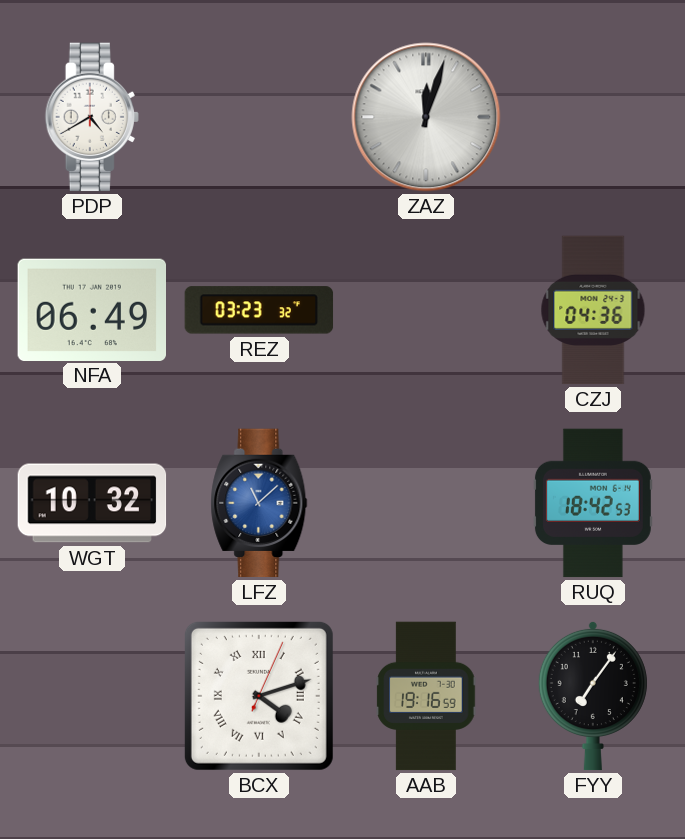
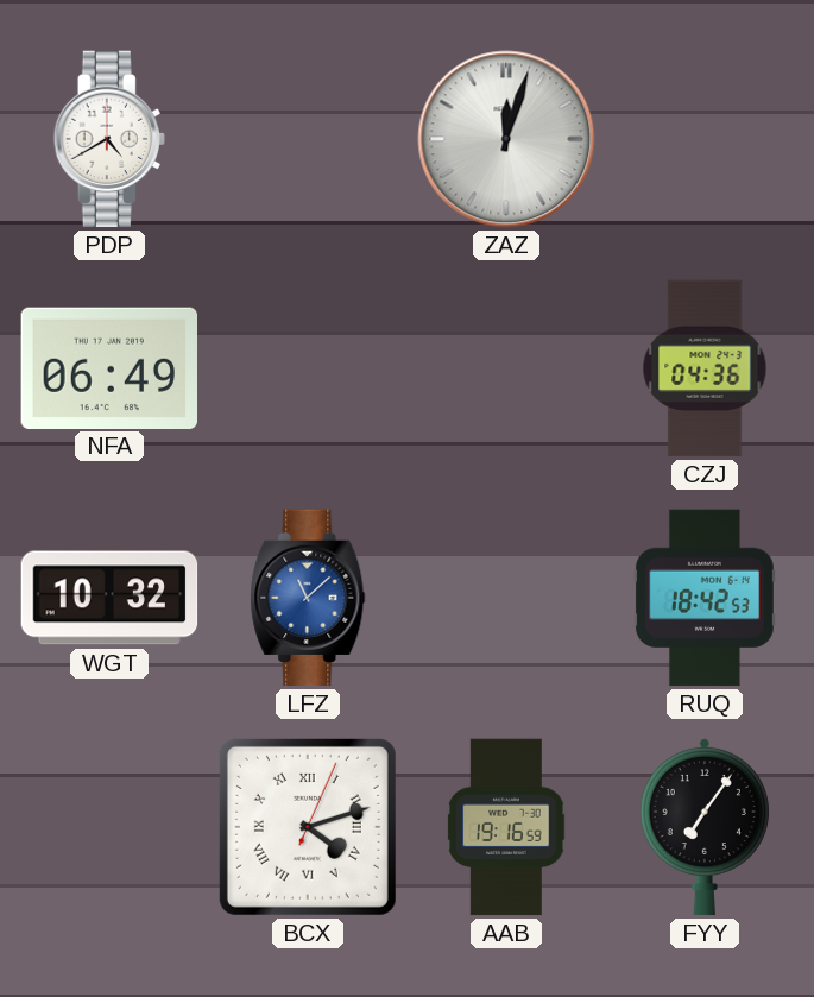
REZ: 03:23 -> none
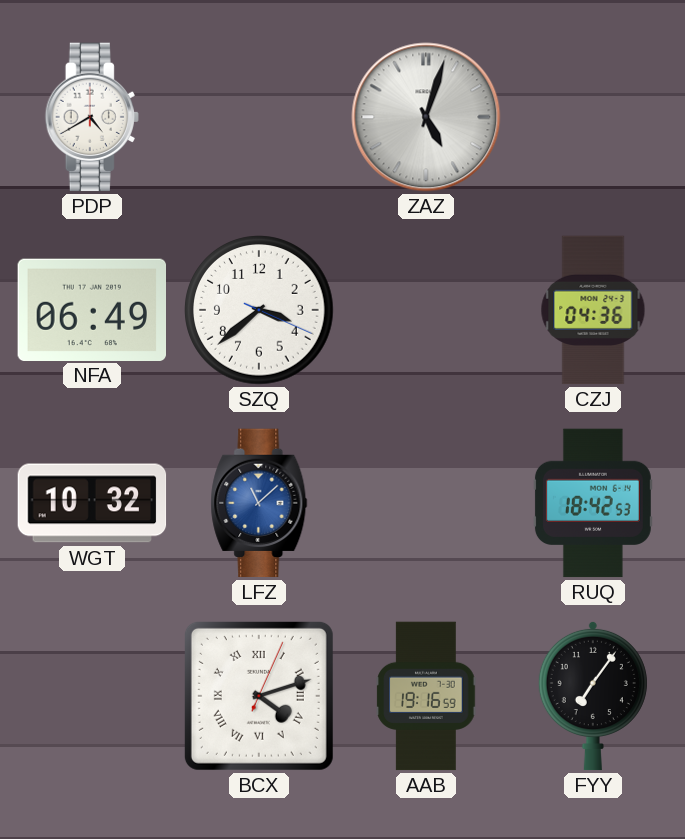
ZAZ: 12:03 -> 5:03
SZQ: none -> 3:38
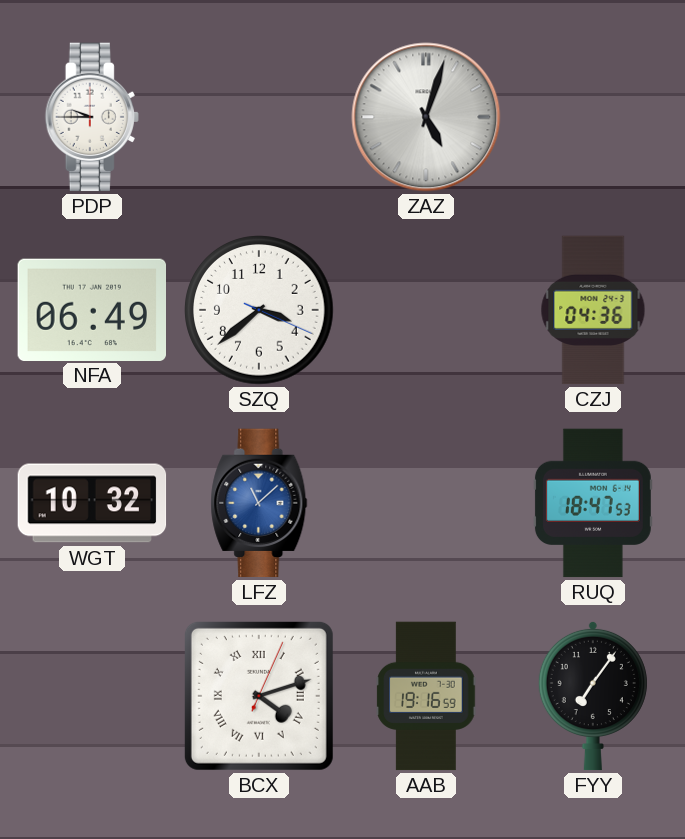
PDP: 4:40 -> 9:45
RUQ: 18:42 -> 18:47
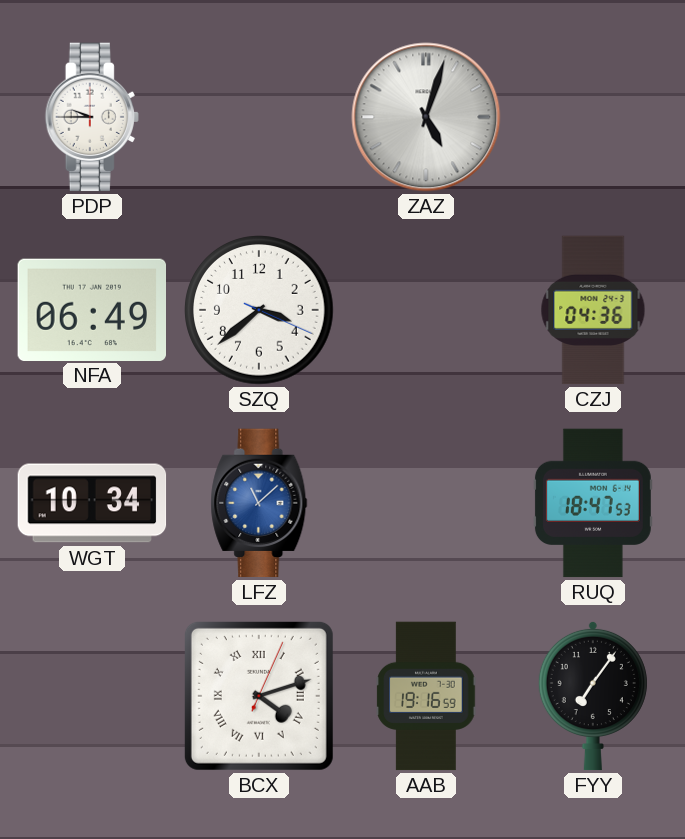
WGT: 10:32 -> 10:34
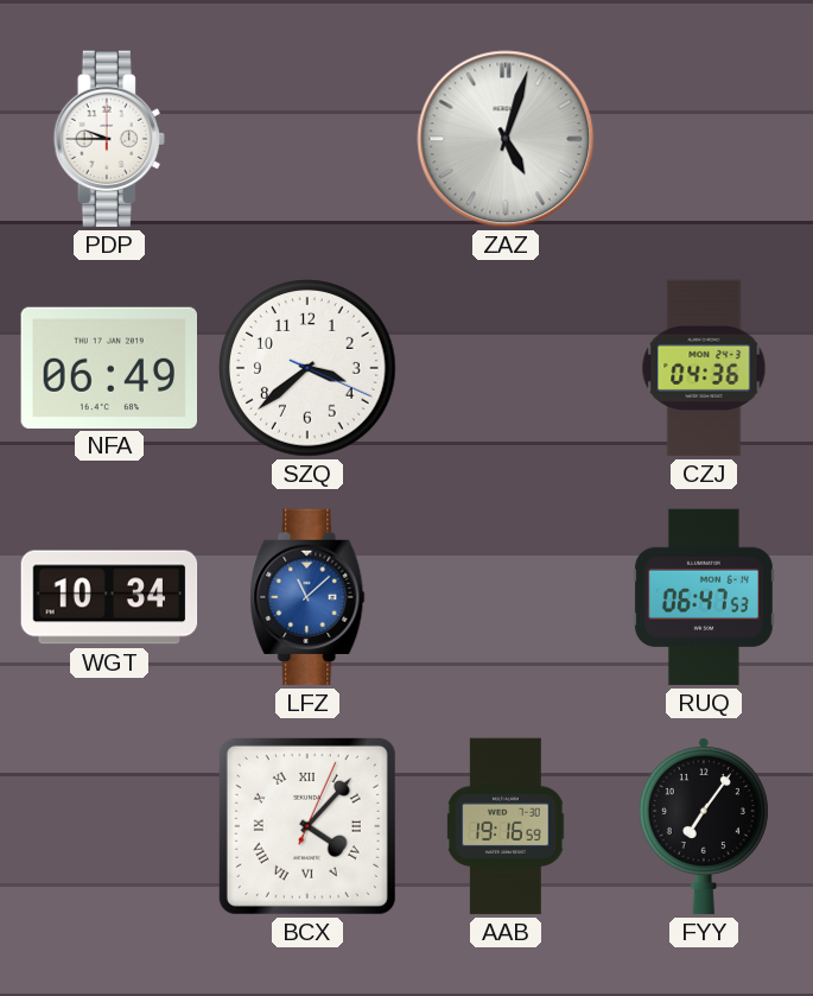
RUQ: 18:47 -> 06:47
BCX: 4:12 -> 4:07
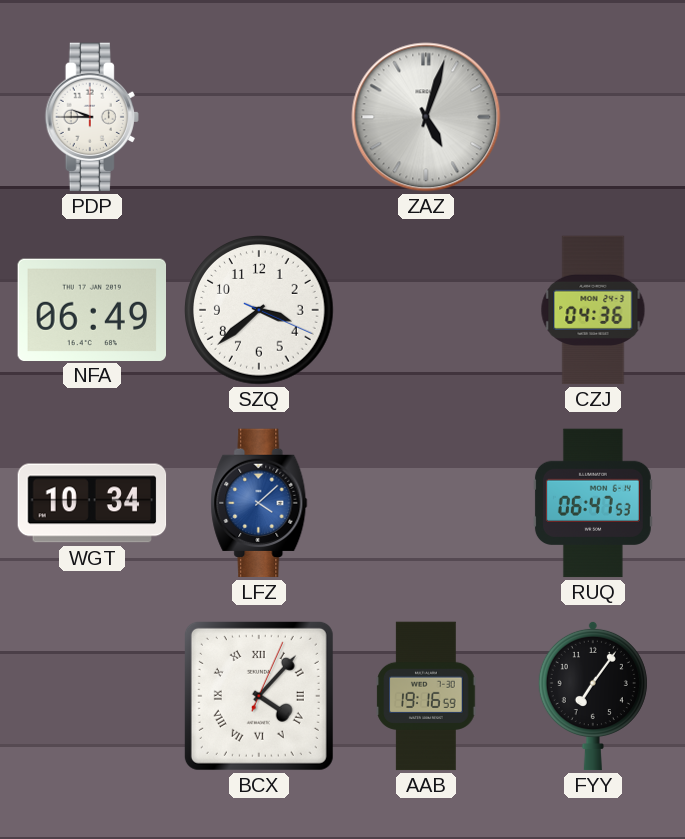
LFZ: 11:08 -> 4:08
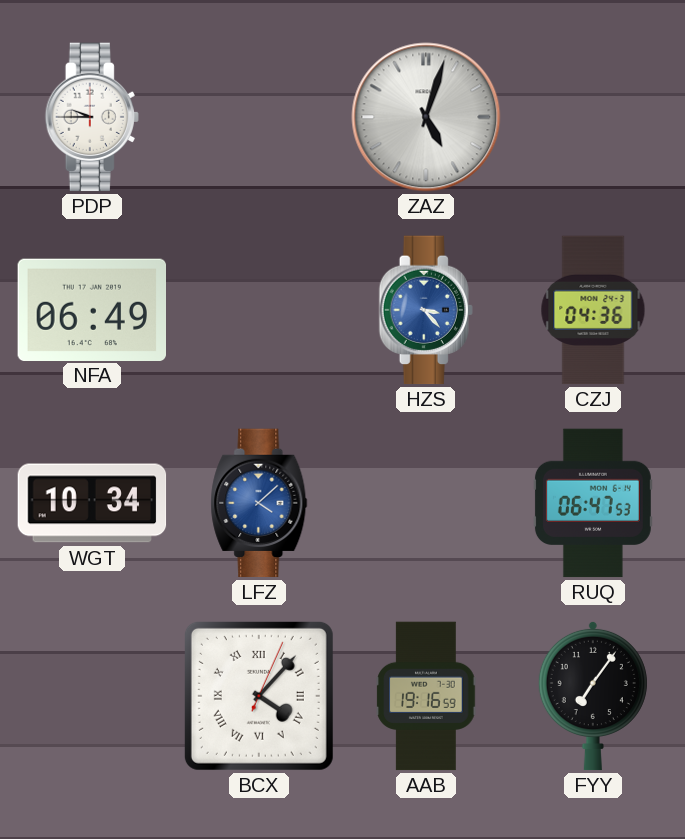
SZQ: 3:38 -> none
HZS: none -> 3:23
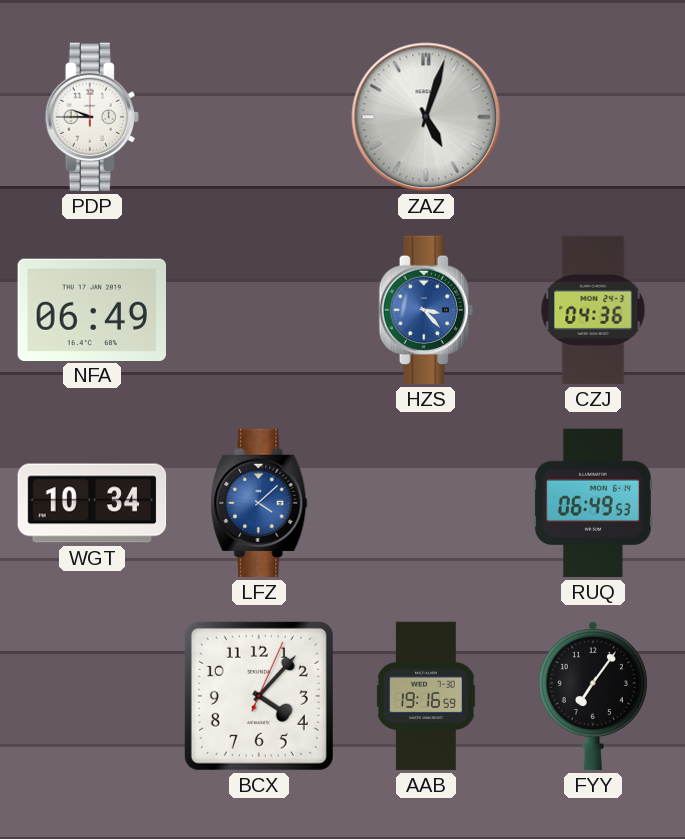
RUQ: 06:47 -> 06:49
BCX numerals: Roman -> Arabic
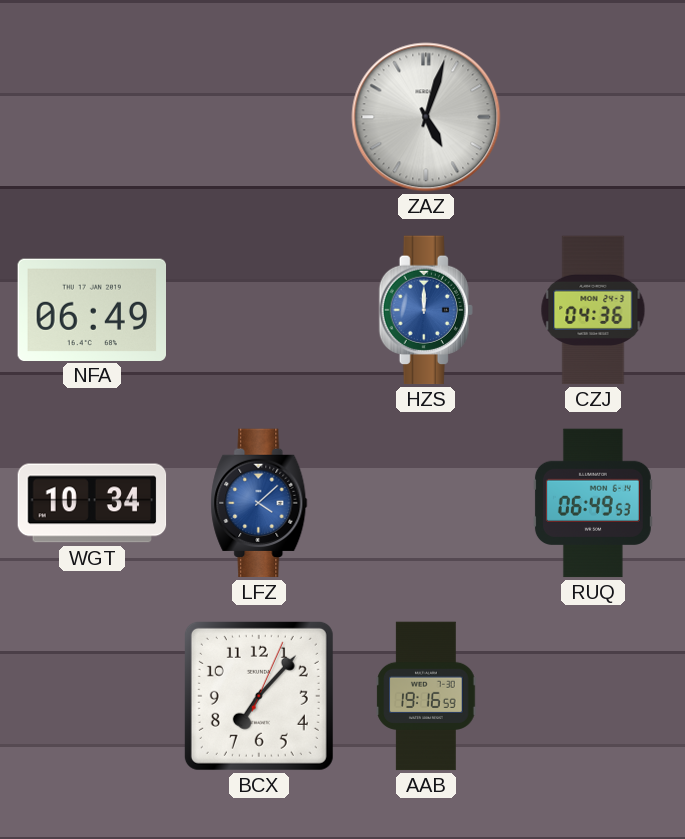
PDP: 9:45 -> none
HZS: 3:23 -> 12:00
BCX: 4:07 -> 7:07
FYY: 7:06 -> none
